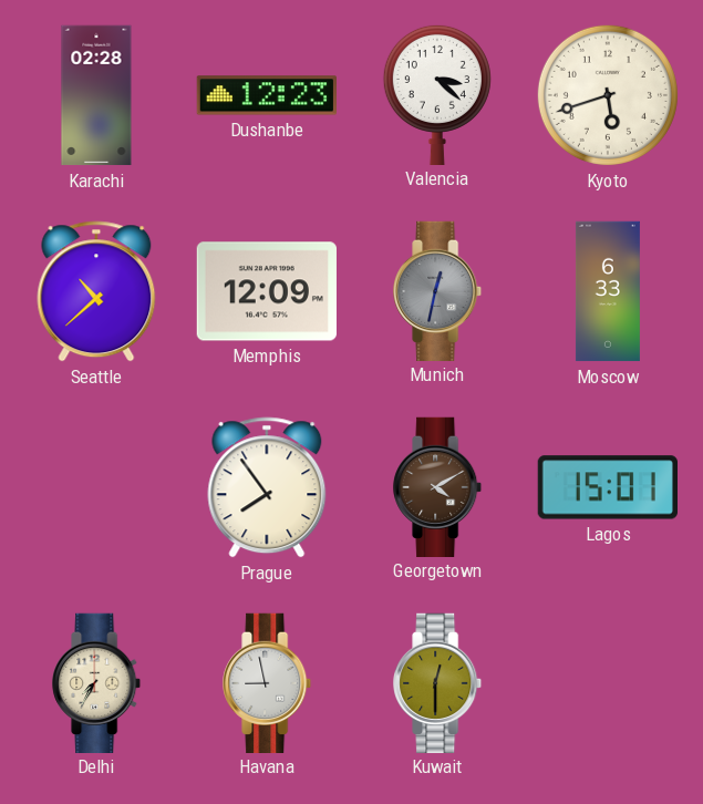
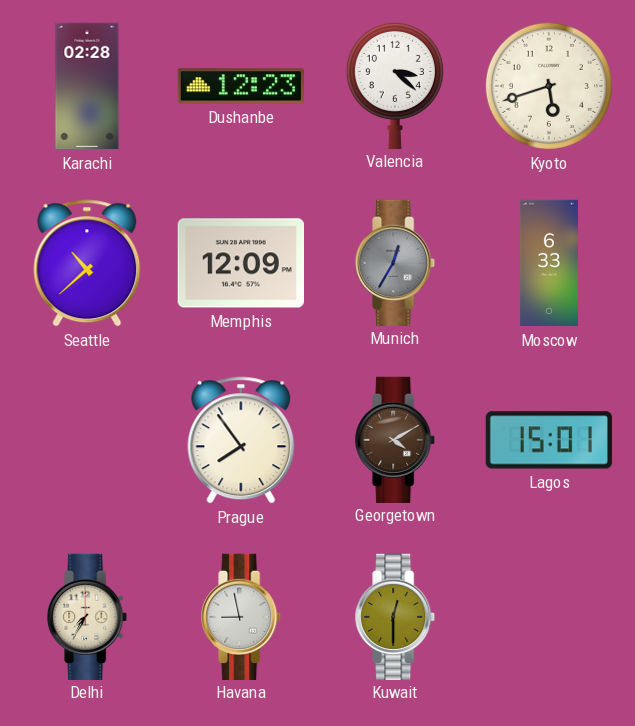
Munich: 12:32 -> 12:35
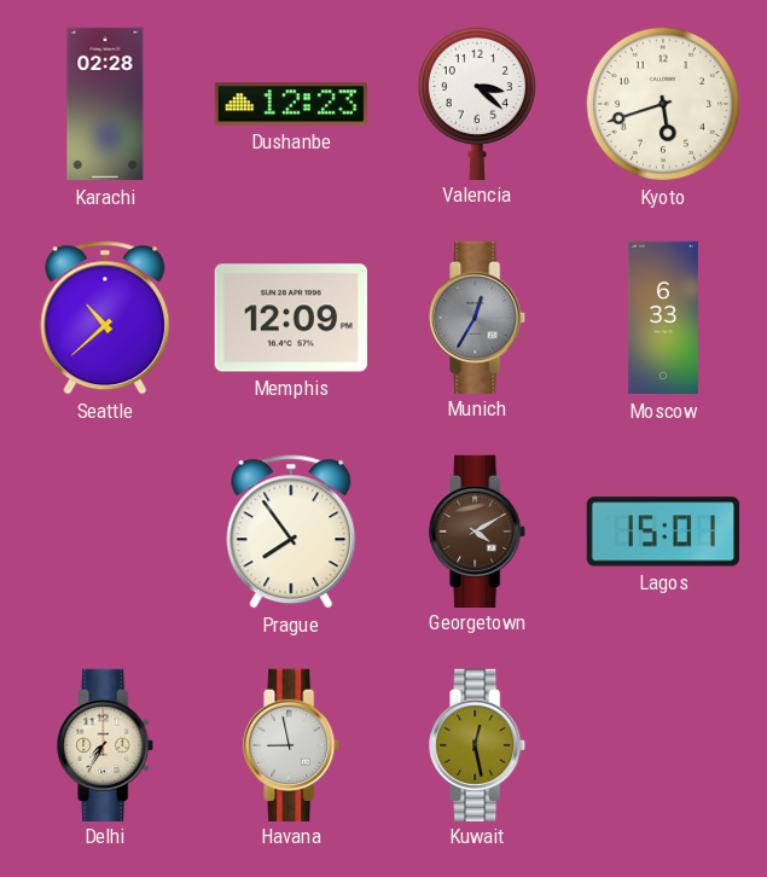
Kuwait: 12:30 -> 12:28
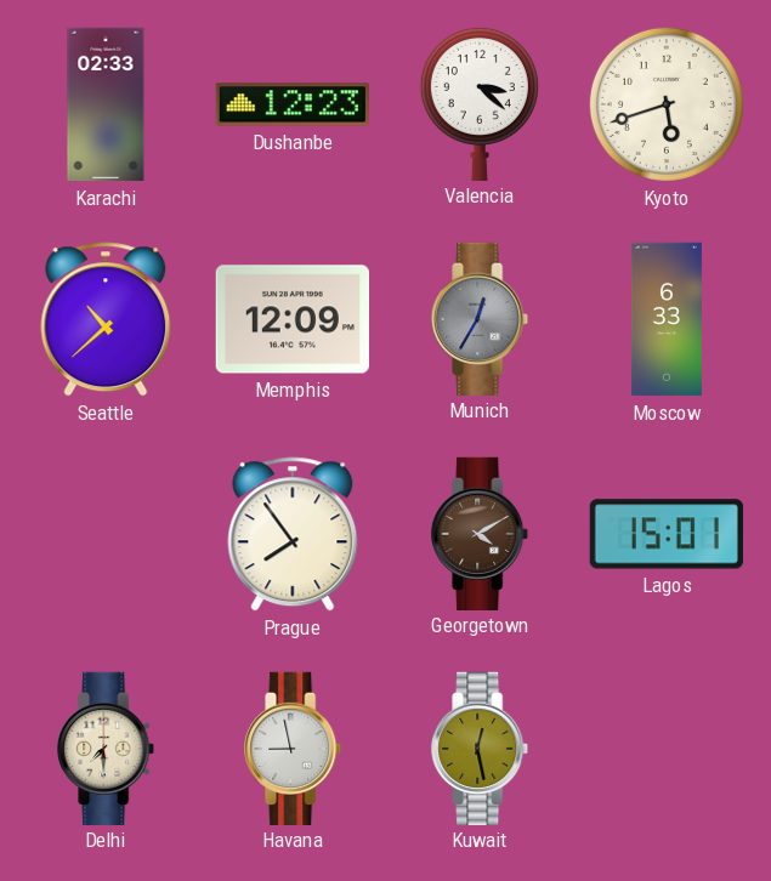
Karachi: 02:28 -> 02:33
Delhi: 7:35 -> 7:30
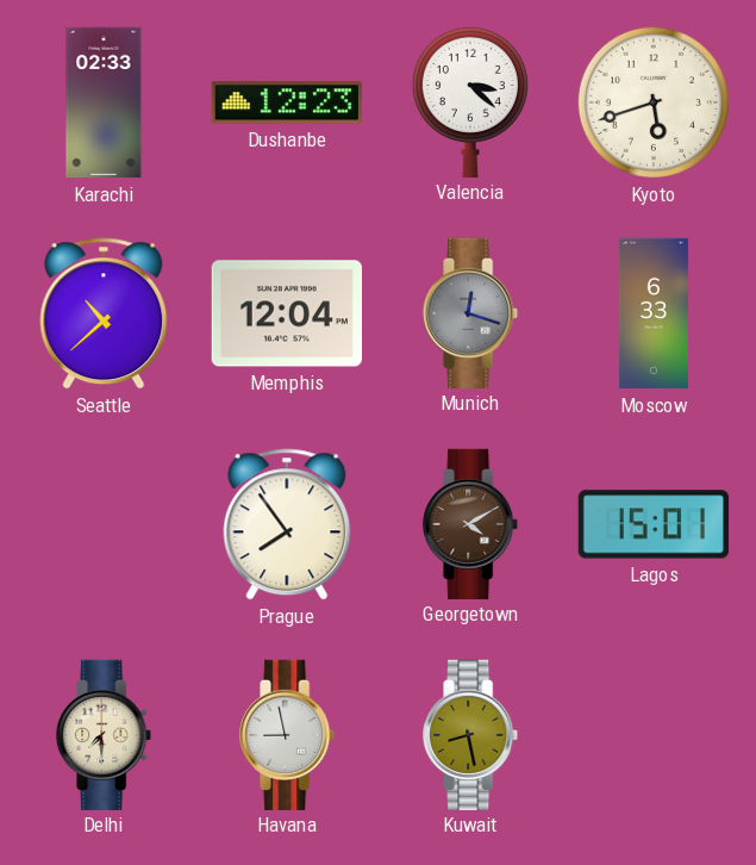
Memphis: 12:09 -> 12:04
Munich: 12:35 -> 12:18
Kuwait: 12:28 -> 8:28
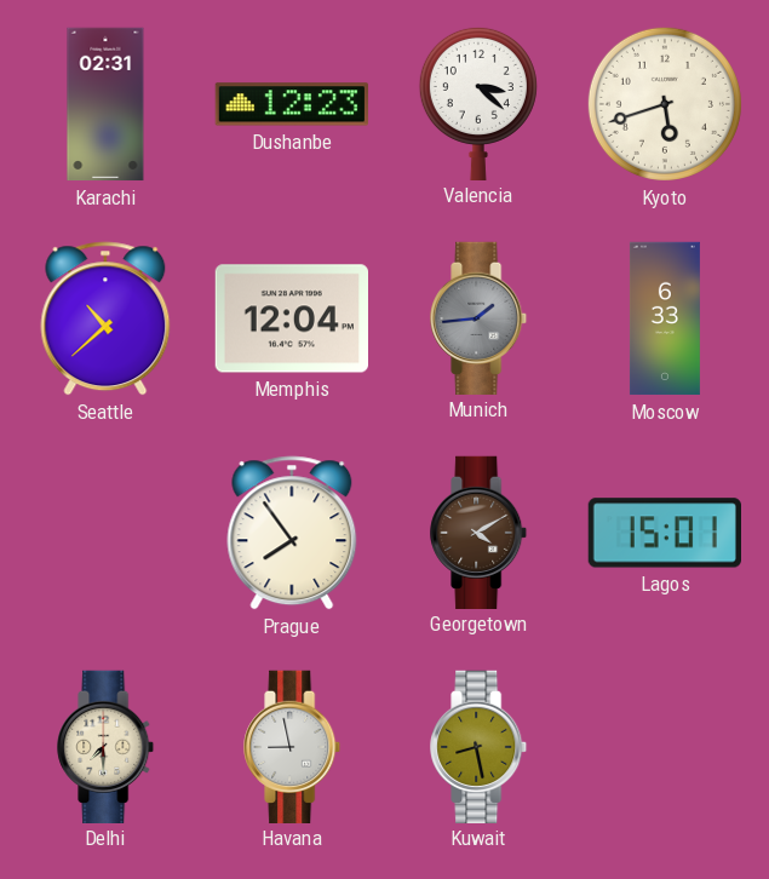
Karachi: 02:33 -> 02:31
Munich: 12:18 -> 1:44
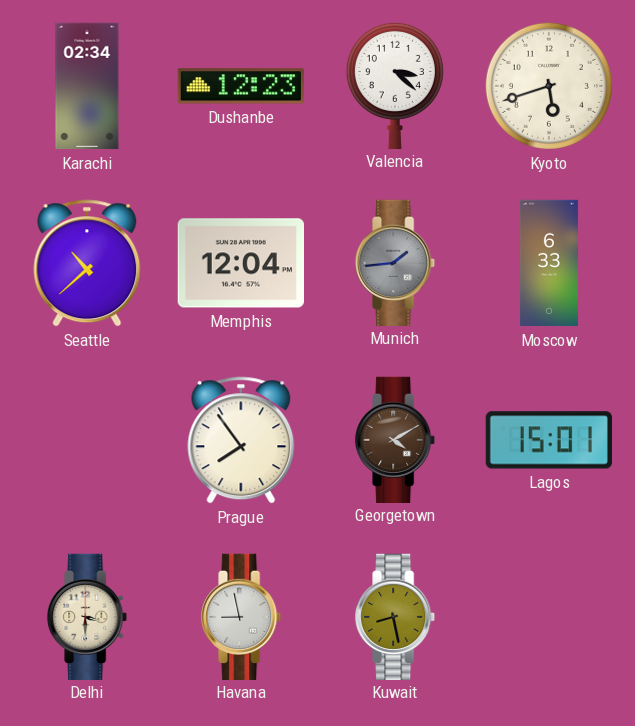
Karachi: 02:31 -> 02:34
Delhi: 7:30 -> 3:30
